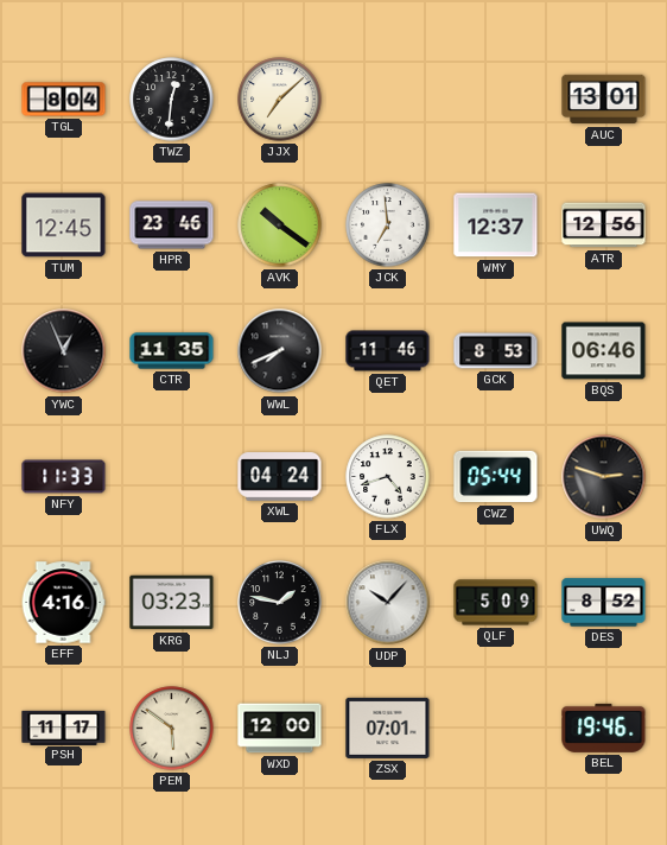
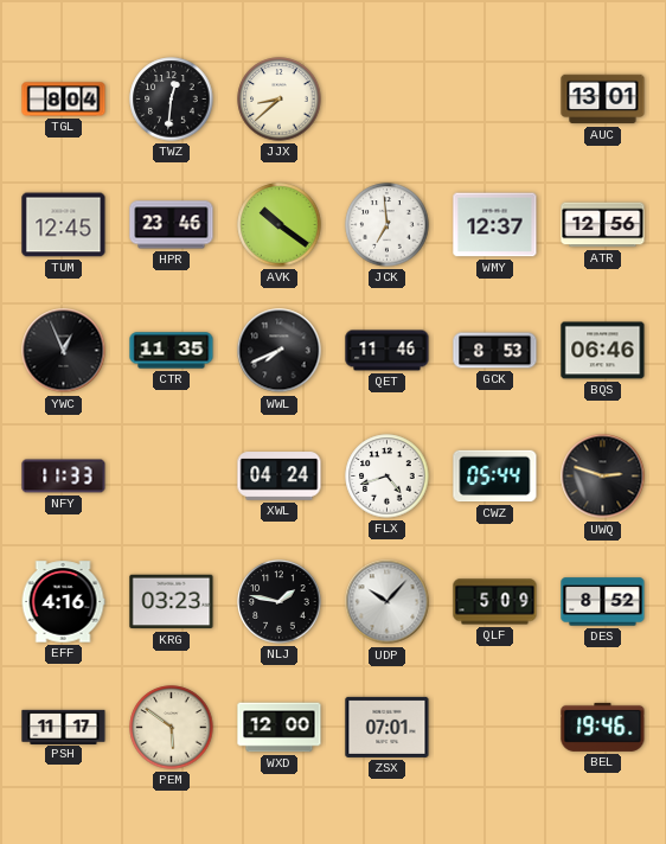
JJX: 7:08 -> 8:38
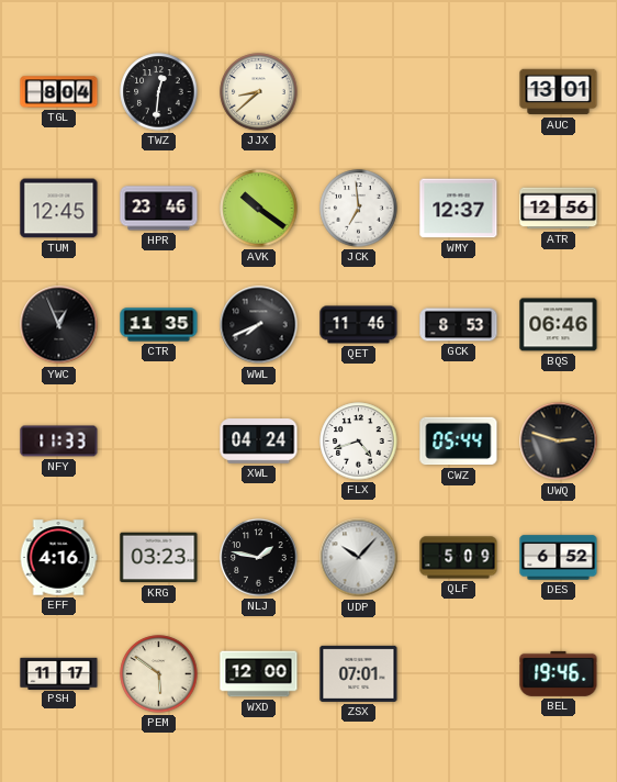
DES: 8:52 -> 6:52
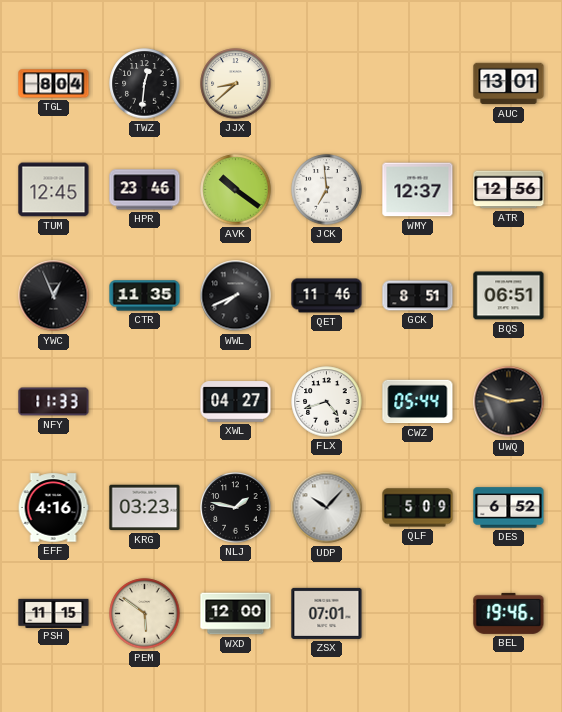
GCK: 8:53 -> 8:51
BQS: 06:46 -> 06:51
XWL: 04:24 -> 04:27
PSH: 11:17 -> 11:15
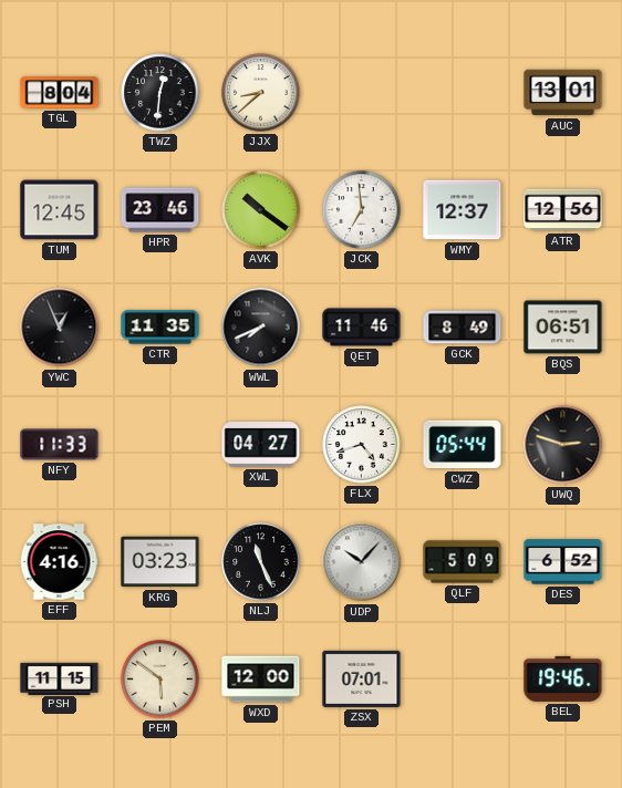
GCK: 8:51 -> 8:49
NLJ: 1:47 -> 11:26
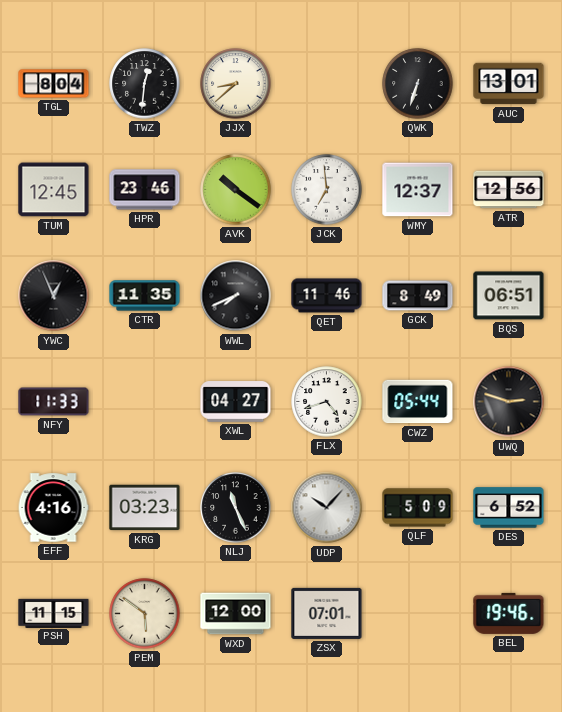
QWK: none -> 6:33
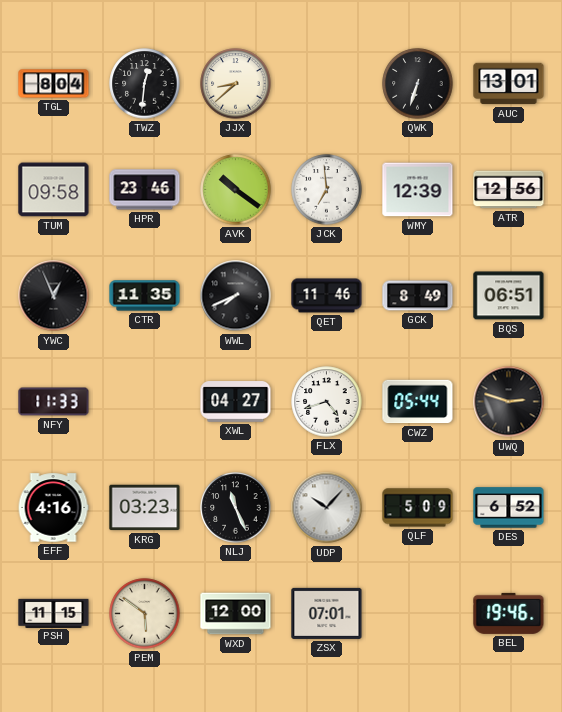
TUM: 12:45 -> 09:58
WMY: 12:37 -> 12:39
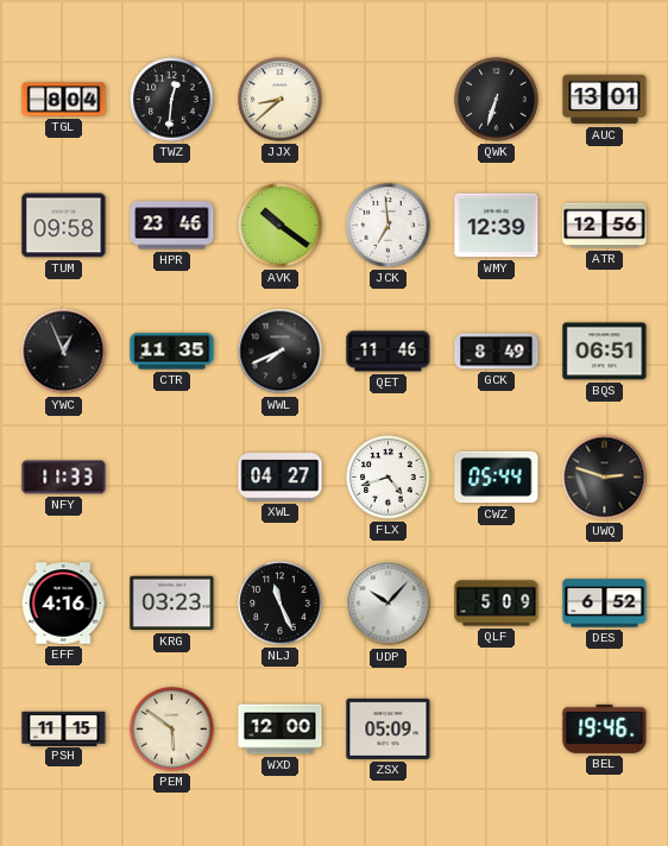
ZSX: 07:01 -> 05:09
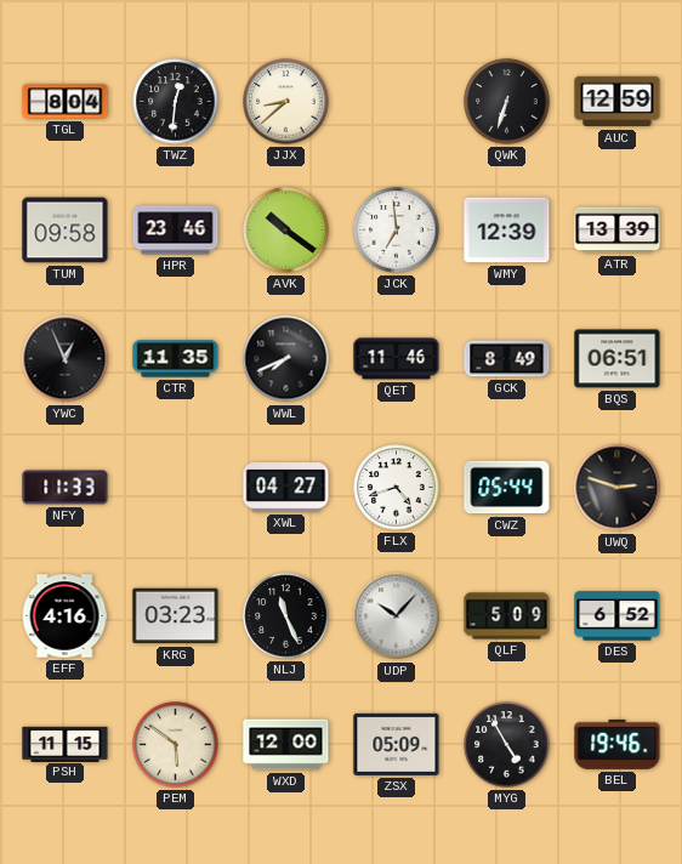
AUC: 13:01 -> 12:59
ATR: 12:56 -> 13:39
MYG: none -> 4:55
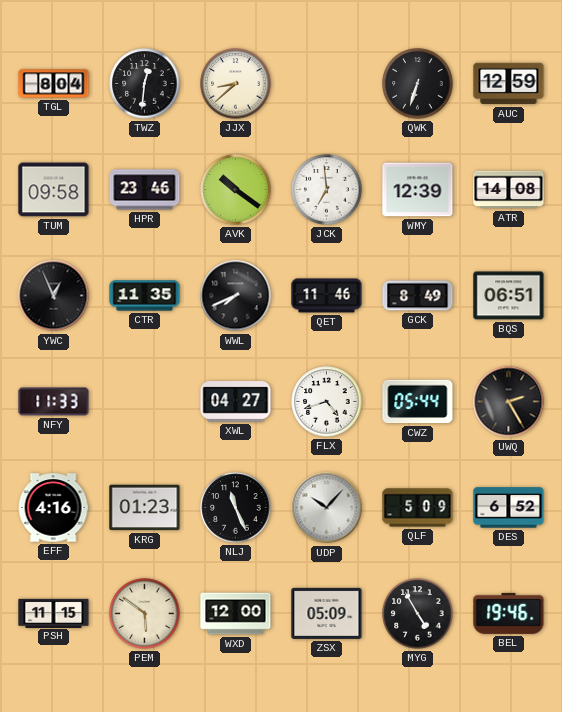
ATR: 13:39 -> 14:08
UWQ: 2:48 -> 2:25
KRG: 03:23 -> 01:23
